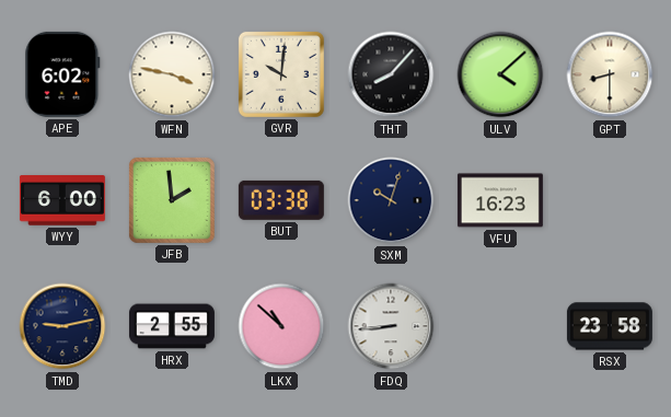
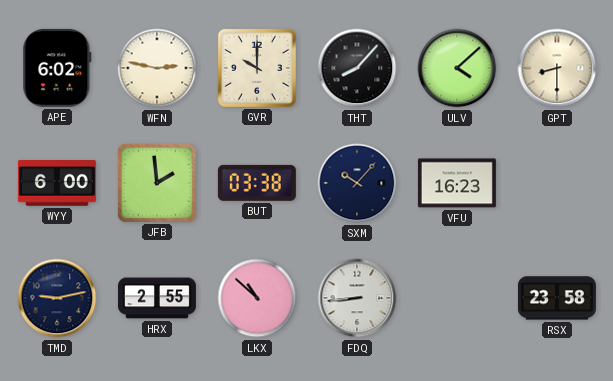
WFN: 3:47 -> 2:47
GVR: 10:01 -> 10:00
SXM: 10:03 -> 10:07
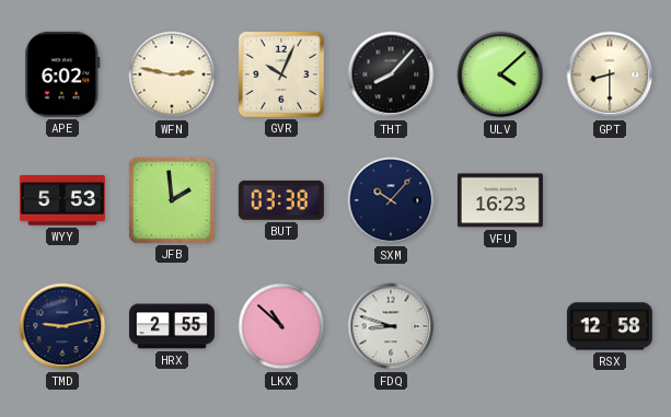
GVR: 10:00 -> 10:04
WYY: 6:00 -> 5:53
FDQ: 8:44 -> 8:48
RSX: 23:58 -> 12:58
